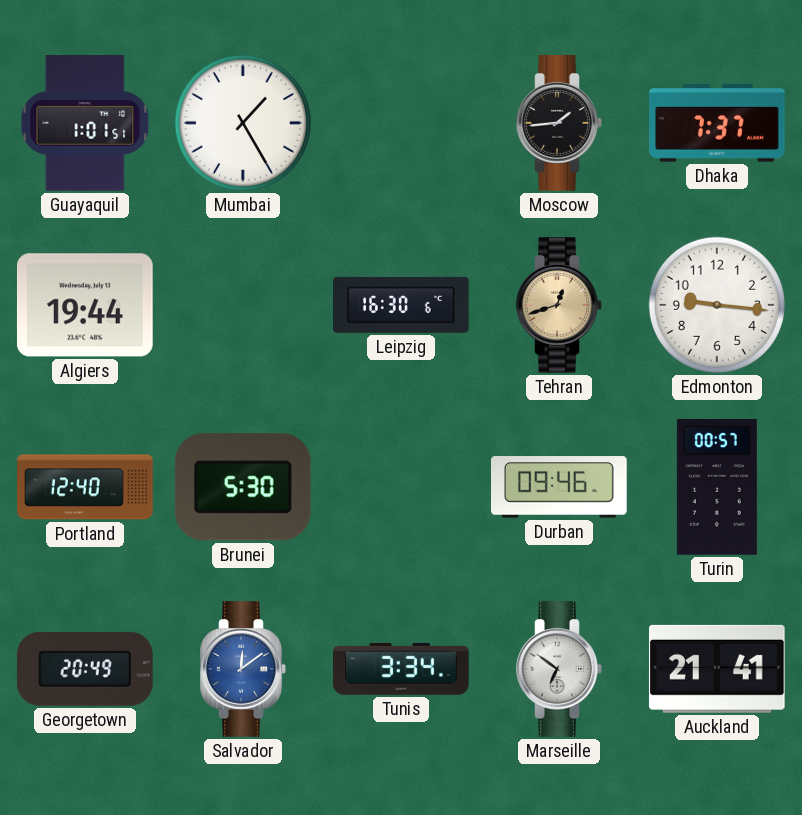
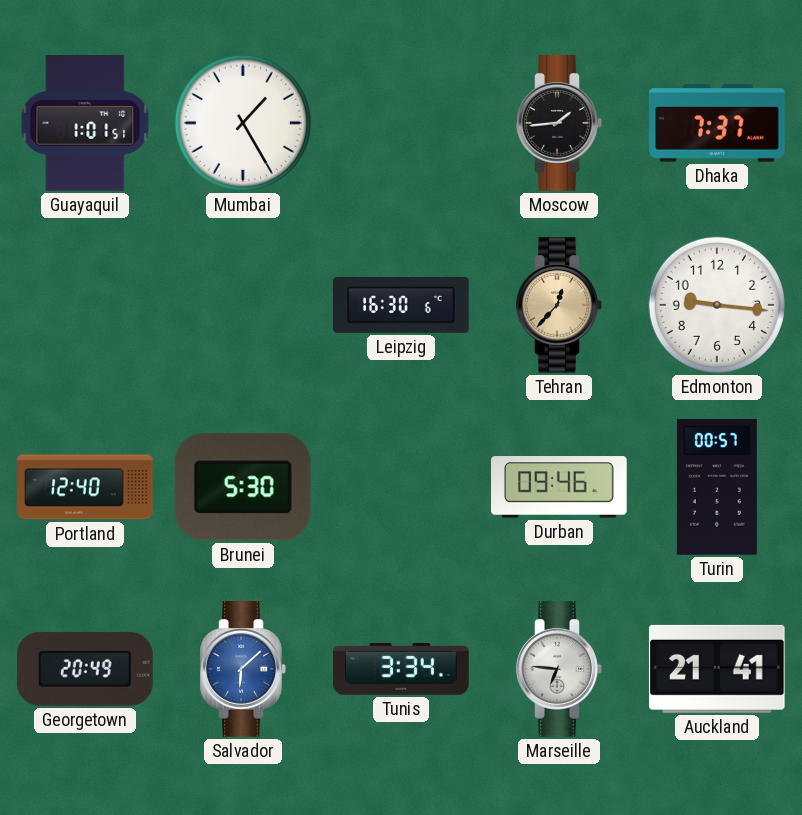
Algiers: 19:44 -> none
Tehran: 12:42 -> 12:37
Salvador: 12:09 -> 6:08
Marseille: 6:51 -> 6:46
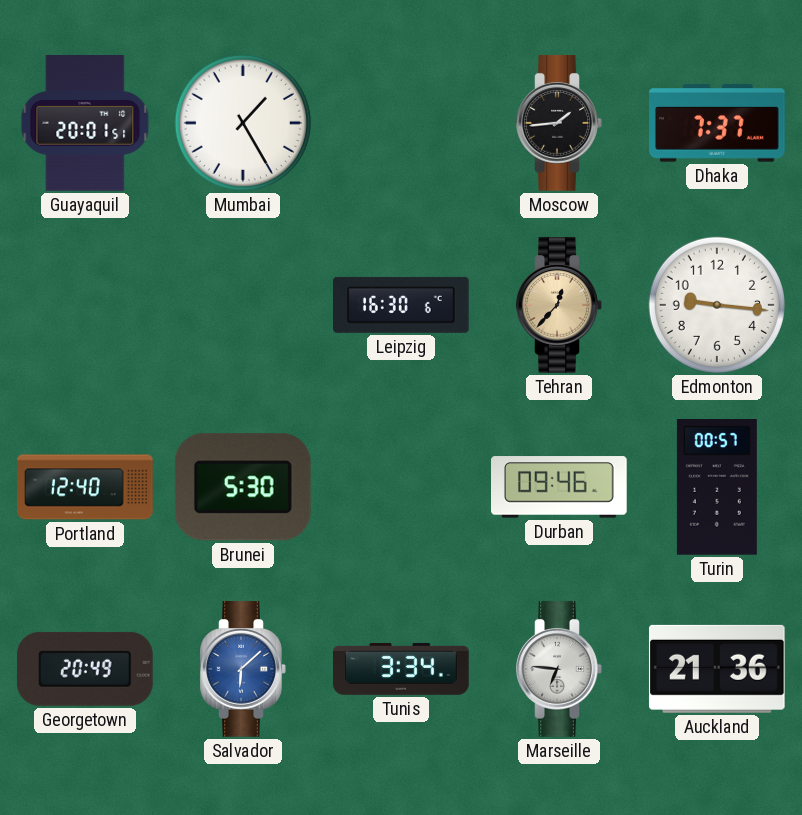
Guayaquil: 1:01 -> 20:01
Auckland: 21:41 -> 21:36
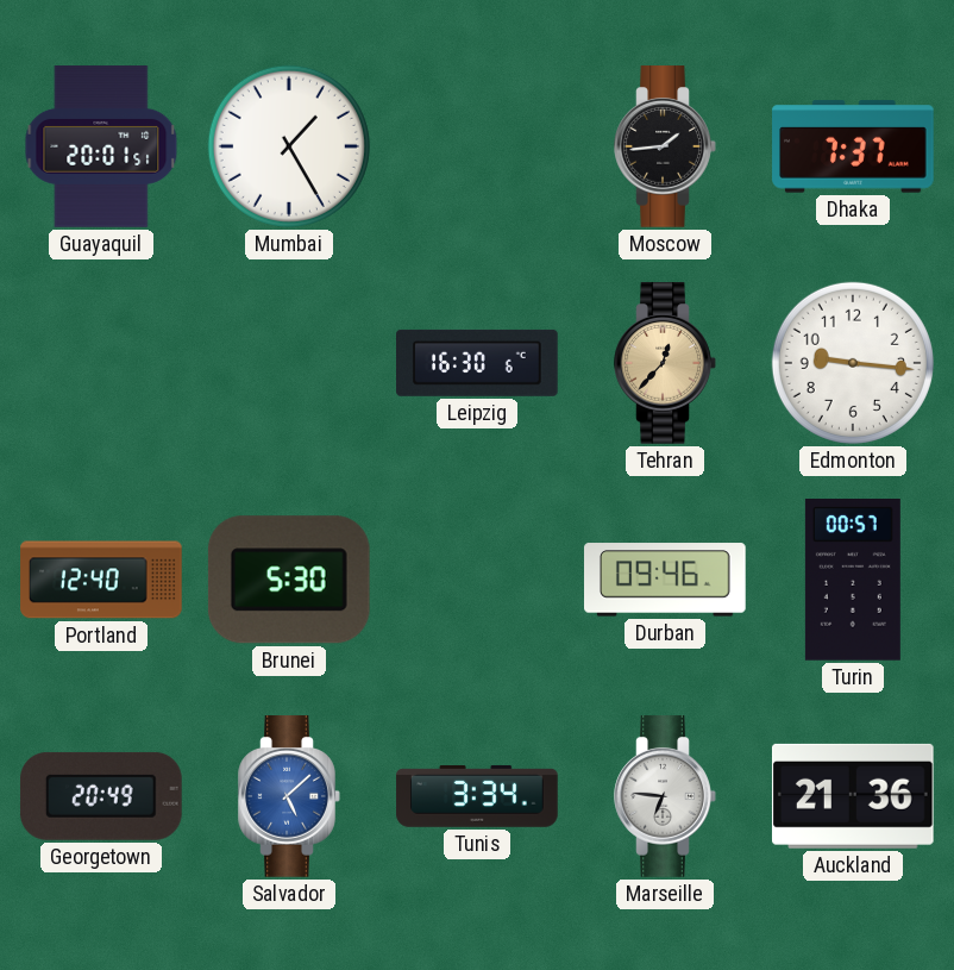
Salvador: 6:08 -> 5:08
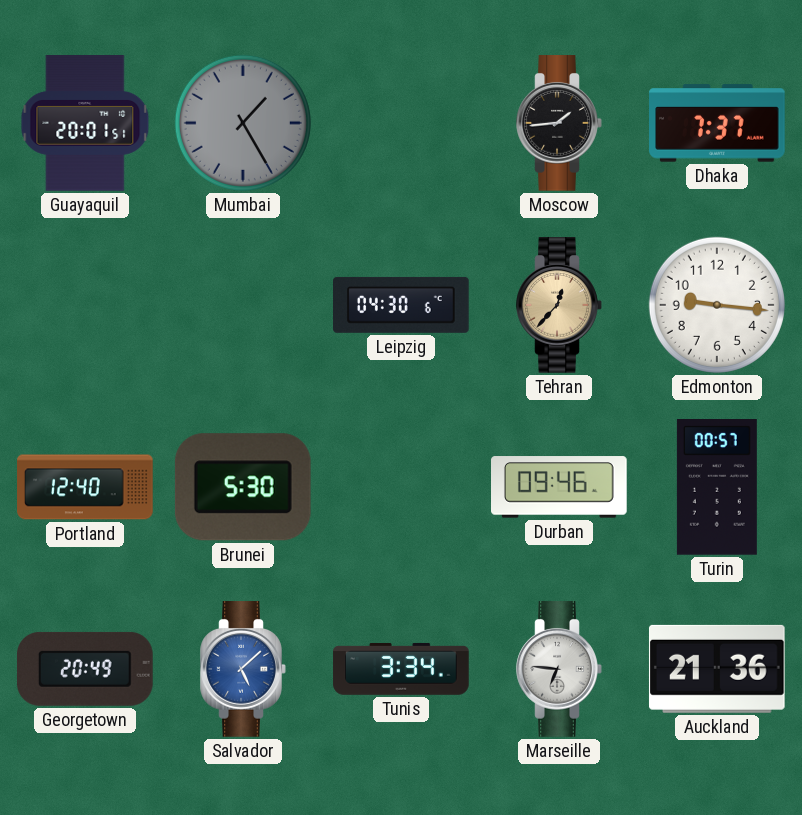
Mumbai dial: white -> grey
Leipzig: 16:30 -> 04:30
